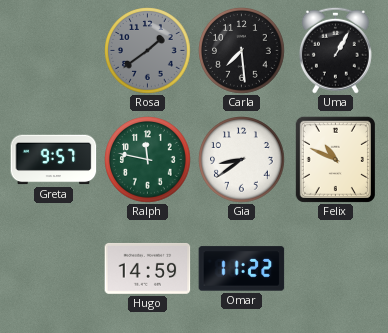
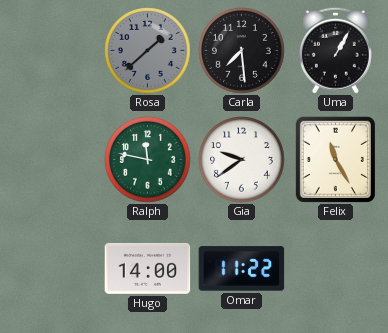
Rosa: 1:39 -> 1:38
Greta: 9:57 -> none
Gia: 8:39 -> 9:39
Felix: 10:49 -> 11:25
Hugo: 14:59 -> 14:00
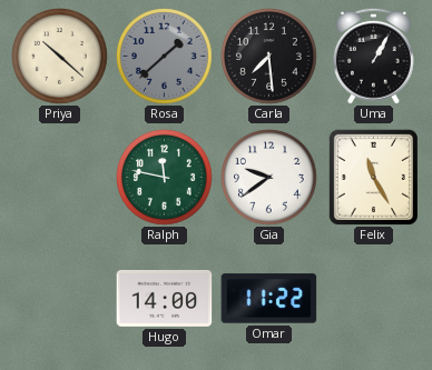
Priya: none -> 10:22
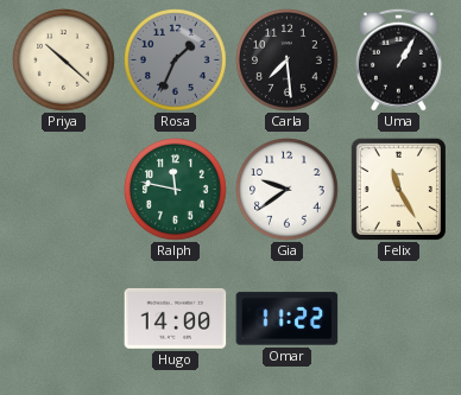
Rosa: 1:38 -> 1:34
